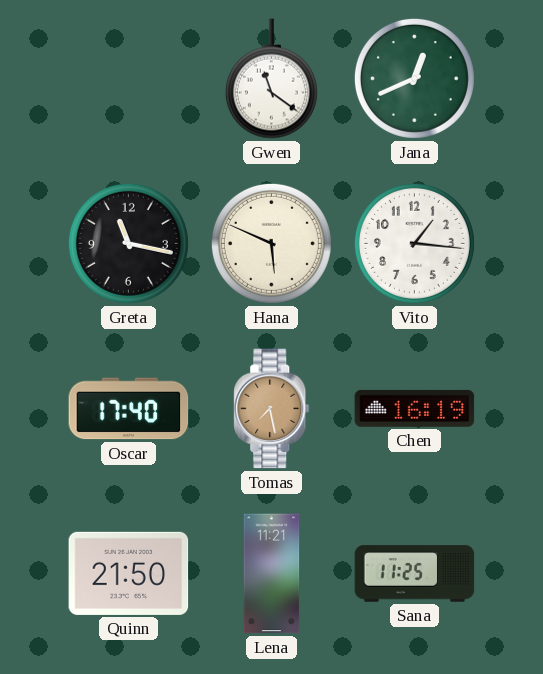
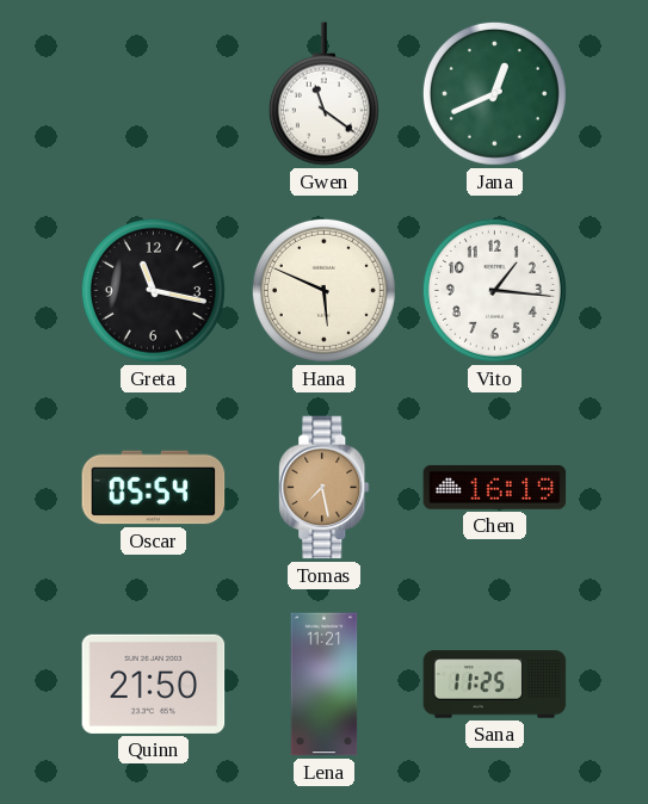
Oscar: 17:40 -> 05:54
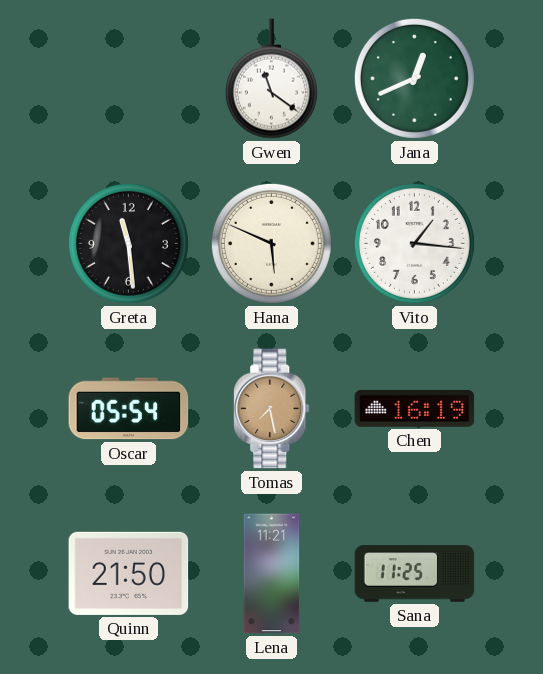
Greta: 11:17 -> 11:29
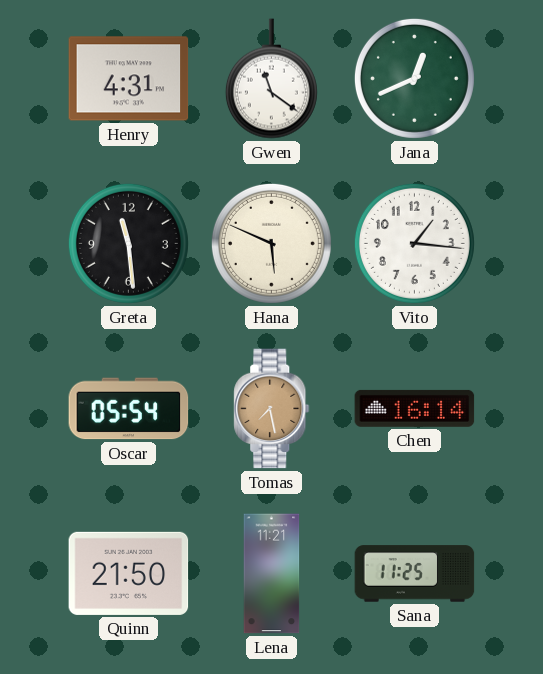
Henry: none -> 4:31
Chen: 16:19 -> 16:14
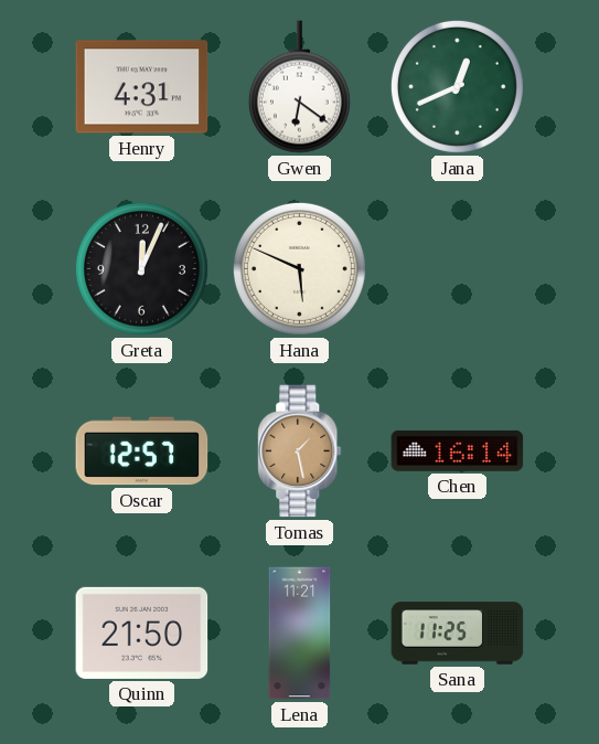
Gwen: 11:21 -> 6:21
Greta: 11:29 -> 12:04
Vito: 1:16 -> none
Oscar: 05:54 -> 12:57
Tomas: 7:28 -> 1:28
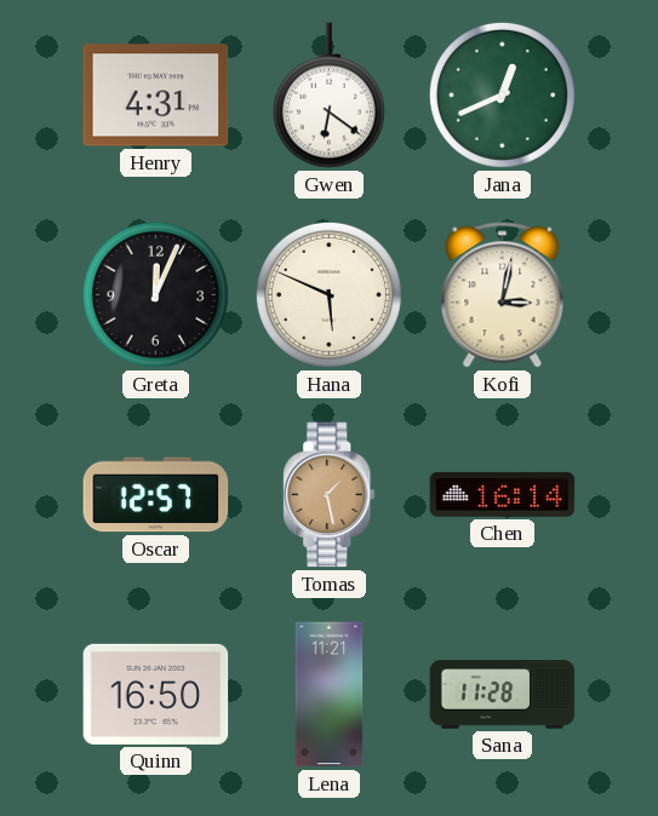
Kofi: none -> 3:02
Quinn: 21:50 -> 16:50
Sana: 11:25 -> 11:28
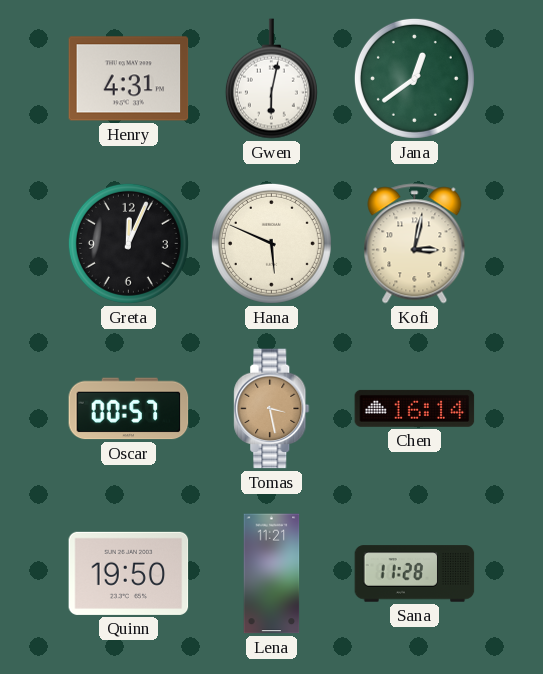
Gwen: 6:21 -> 6:02
Jana: 12:41 -> 12:39
Oscar: 12:57 -> 00:57
Tomas: 1:28 -> 3:28
Quinn: 16:50 -> 19:50
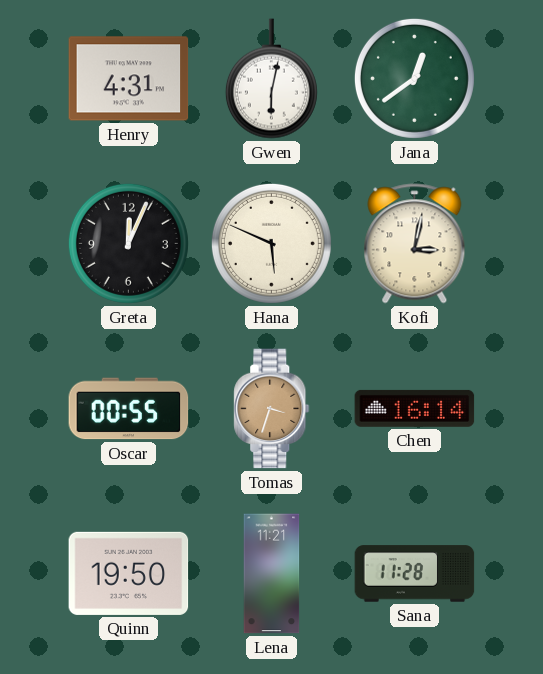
Oscar: 00:57 -> 00:55
Tomas: 3:28 -> 3:33
